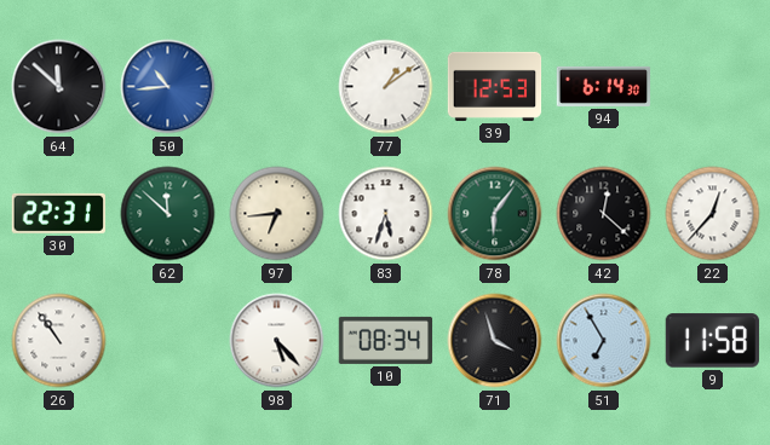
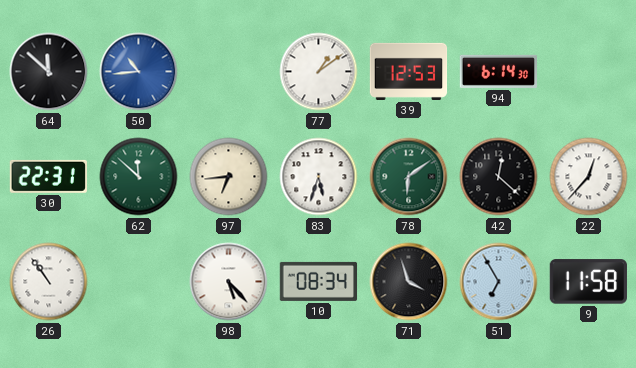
78: 6:06 -> 6:09
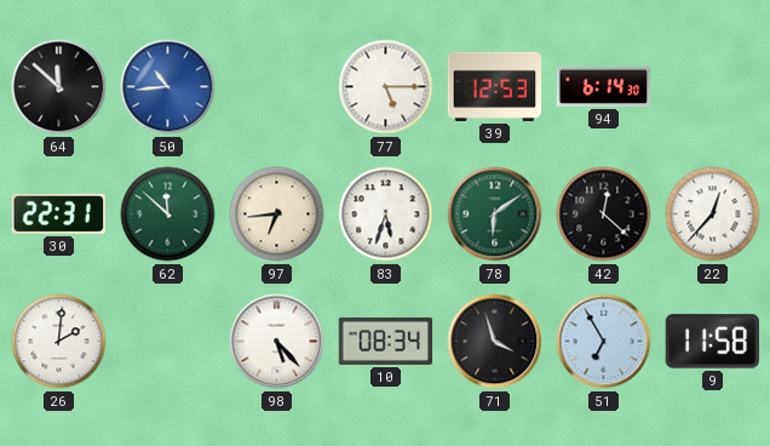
77: 1:09 -> 5:15
26: 10:54 -> 2:01
